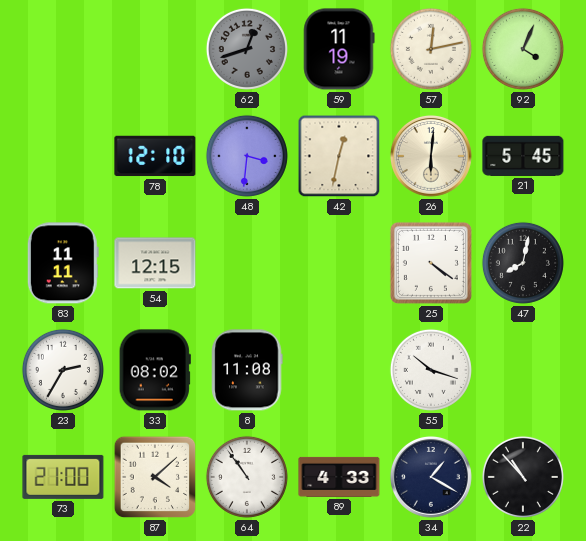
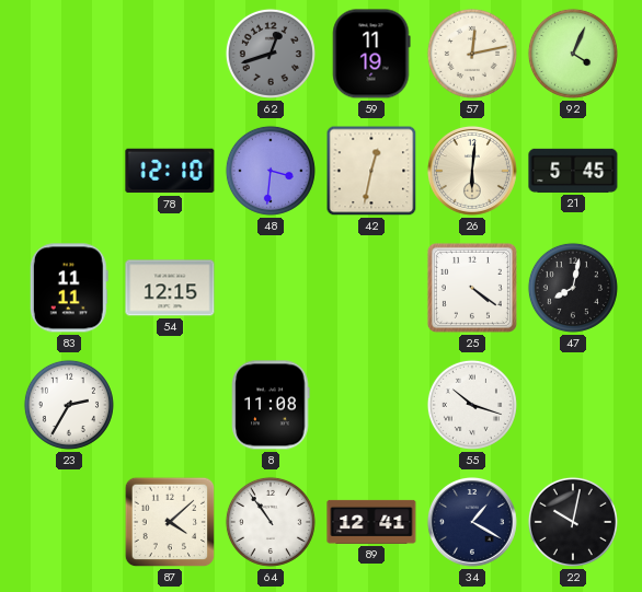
33: 08:02 -> none
73: 21:00 -> none
89: 4:33 -> 12:41
22: 10:53 -> 10:02
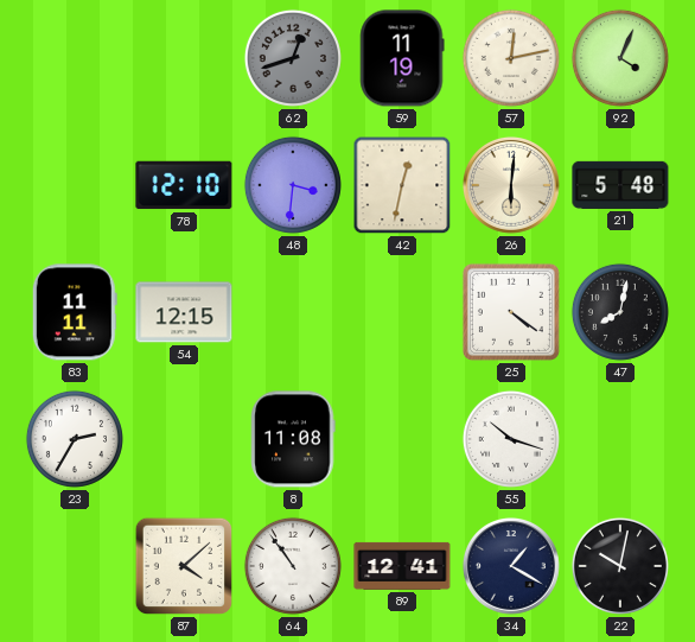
21: 5:45 -> 5:48
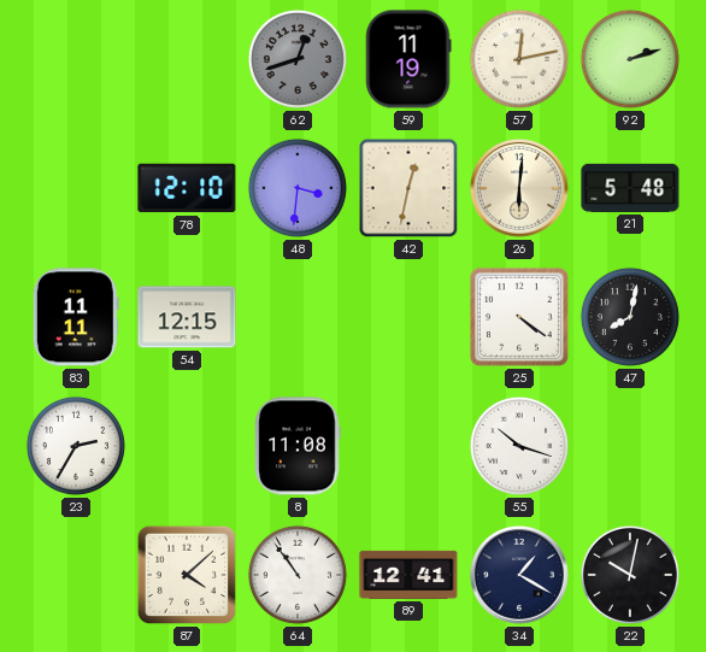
92: 4:04 -> 2:12
